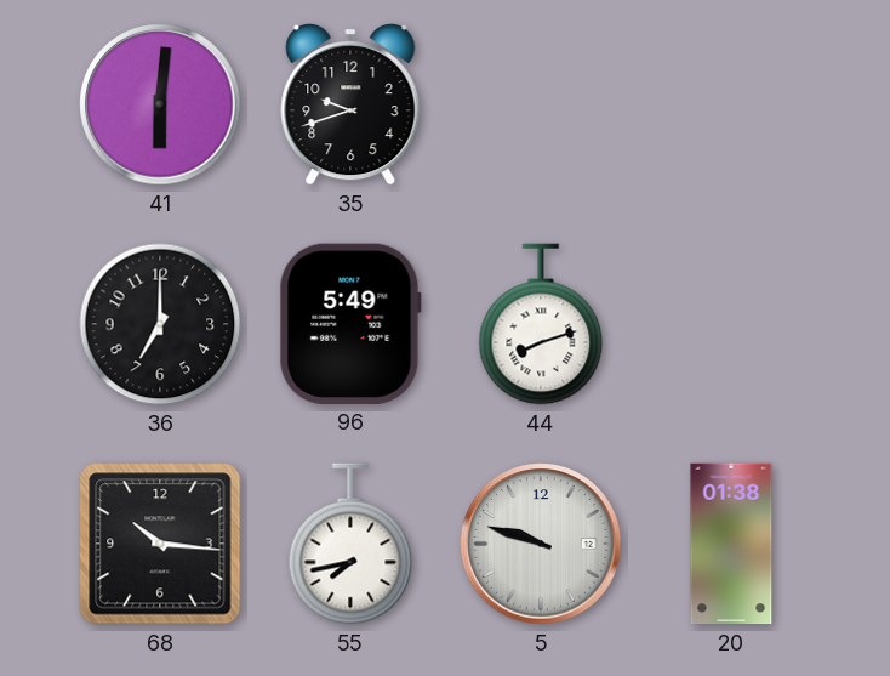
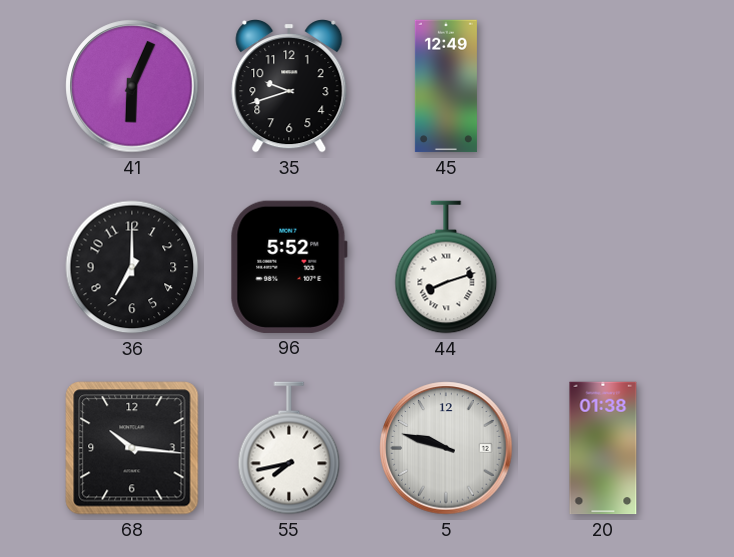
41: 6:01 -> 6:04
45: none -> 12:49
96: 5:49 -> 5:52
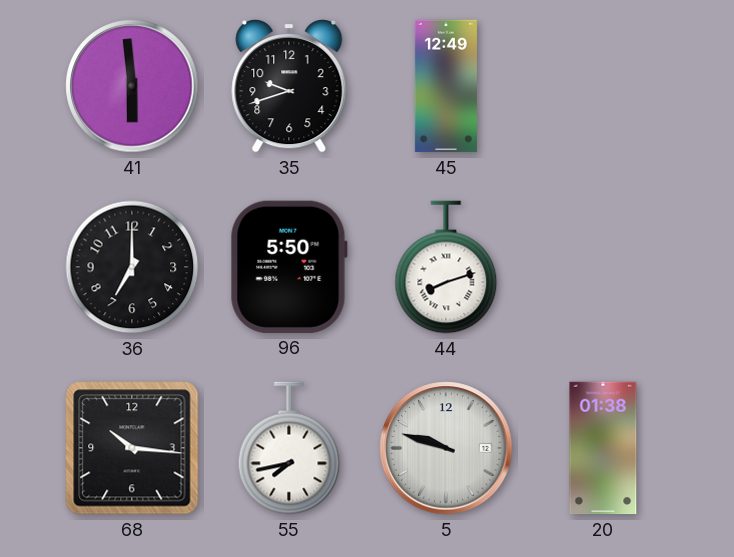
41: 6:04 -> 5:59
96: 5:52 -> 5:50
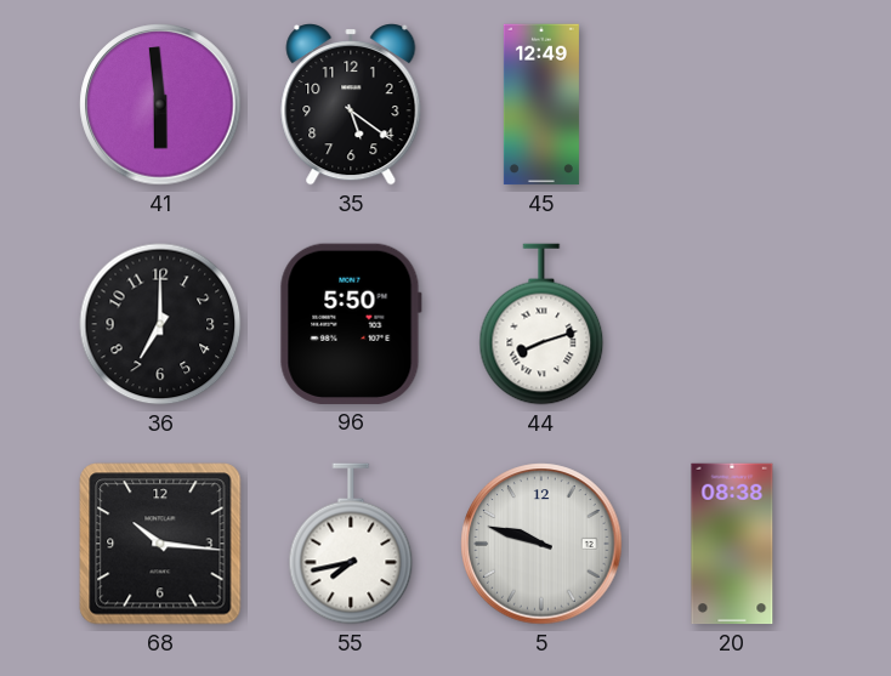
35: 9:42 -> 5:21
20: 01:38 -> 08:38
